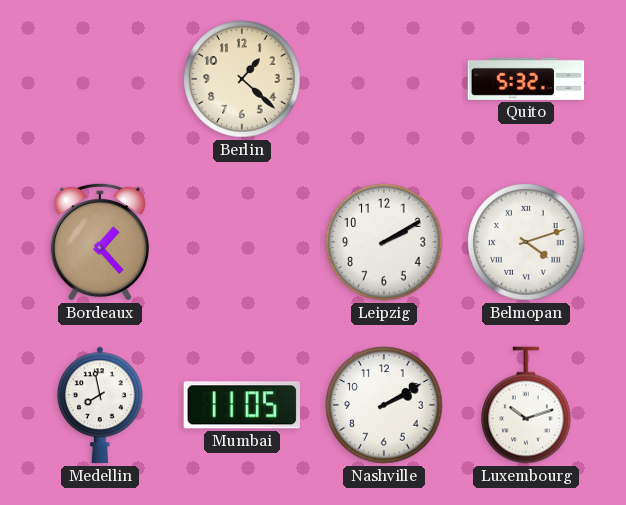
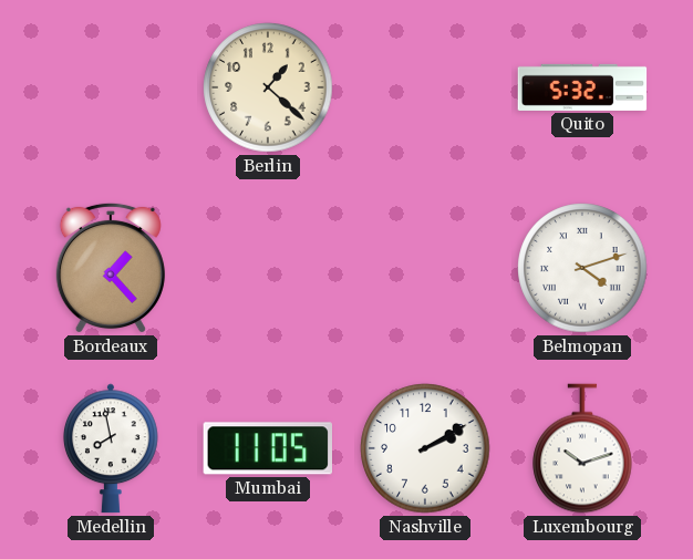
Leipzig: 2:10 -> none
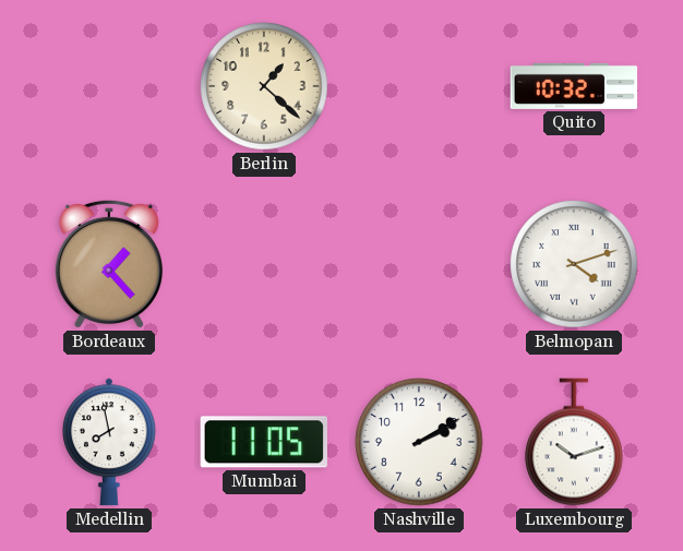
Quito: 5:32 -> 10:32
